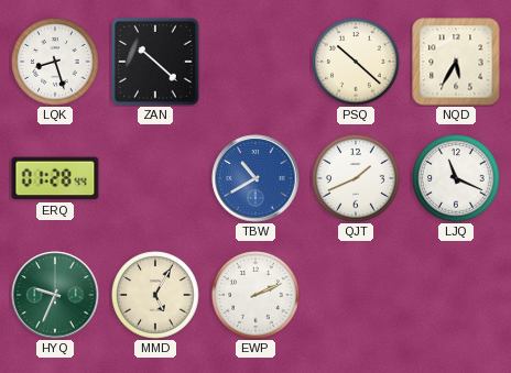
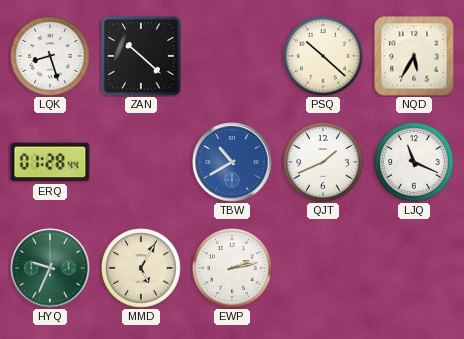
EWP: 2:11 -> 2:13
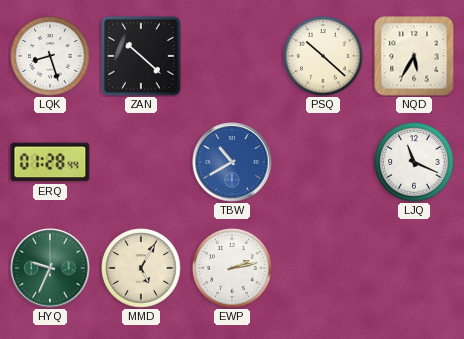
QJT: 1:41 -> none
